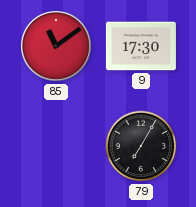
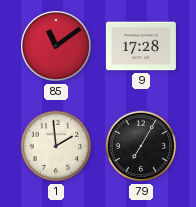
9: 17:30 -> 17:28
1: none -> 1:59
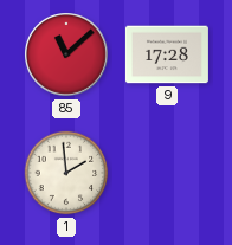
85: 11:09 -> 11:08
79: 7:05 -> none
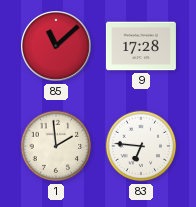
83: none -> 6:46
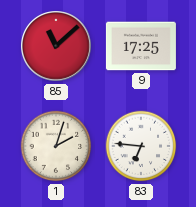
9: 17:28 -> 17:25
1: 1:59 -> 2:03
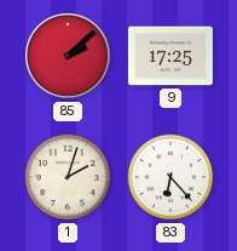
85: 11:08 -> 2:08
83: 6:46 -> 6:23
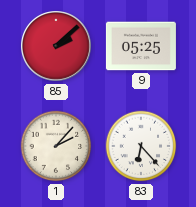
9: 17:25 -> 05:25
1: 2:03 -> 2:07
